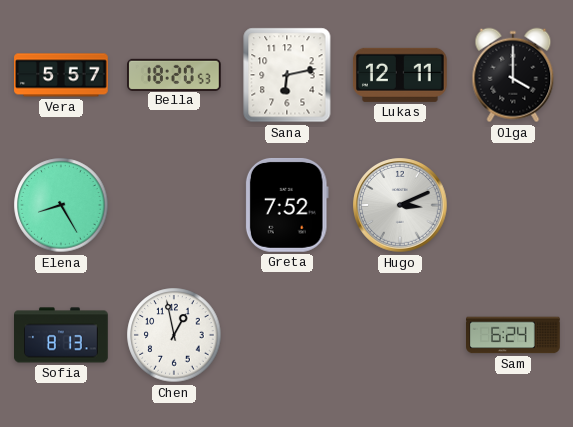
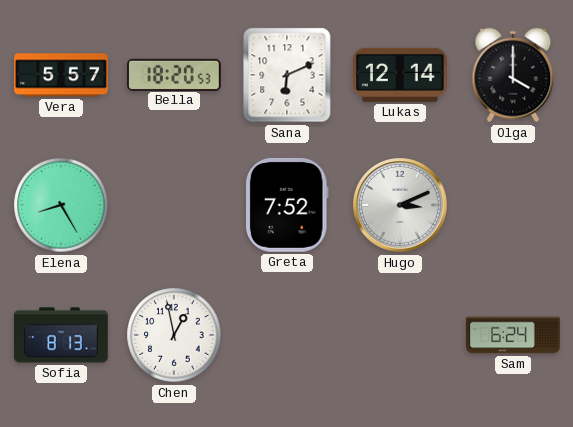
Sana: 6:13 -> 6:11
Lukas: 12:11 -> 12:14
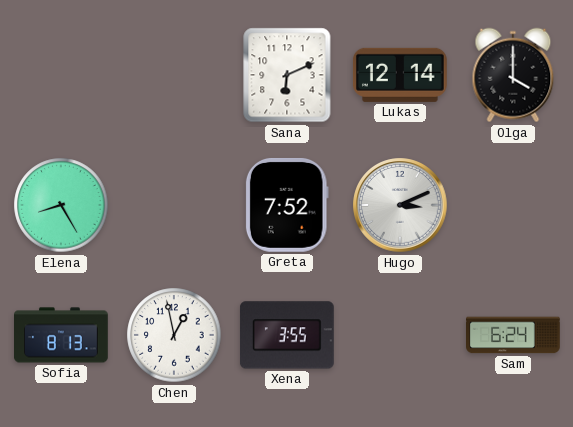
Vera: 5:57 -> none
Bella: 18:20 -> none
Xena: none -> 3:55
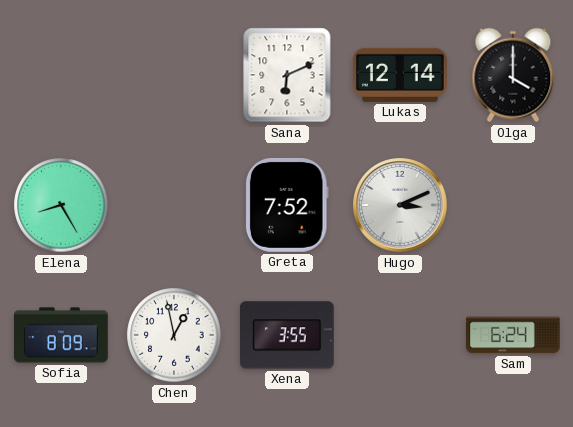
Sofia: 8:13 -> 8:09
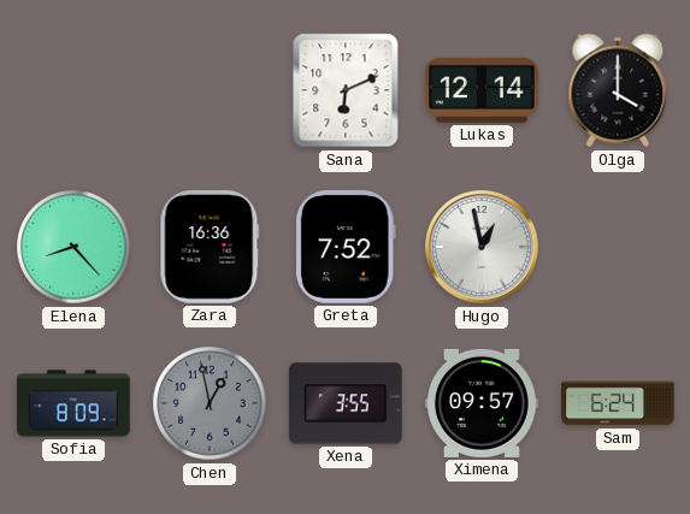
Elena: 8:25 -> 8:23
Zara: none -> 16:36
Hugo: 3:11 -> 12:58
Chen dial: white -> grey
Ximena: none -> 09:57
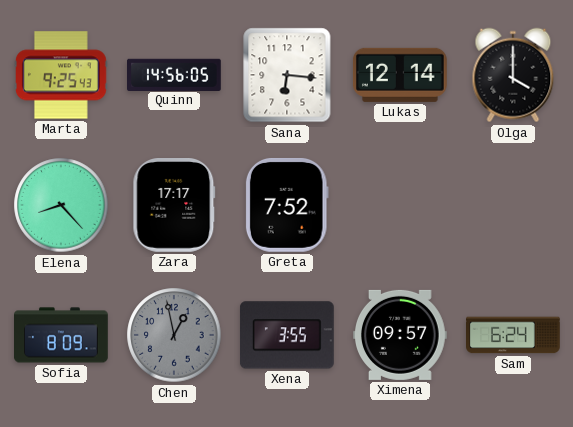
Marta: none -> 9:25
Quinn: none -> 14:56
Sana: 6:11 -> 6:16
Zara: 16:36 -> 17:17
Hugo: 12:58 -> none
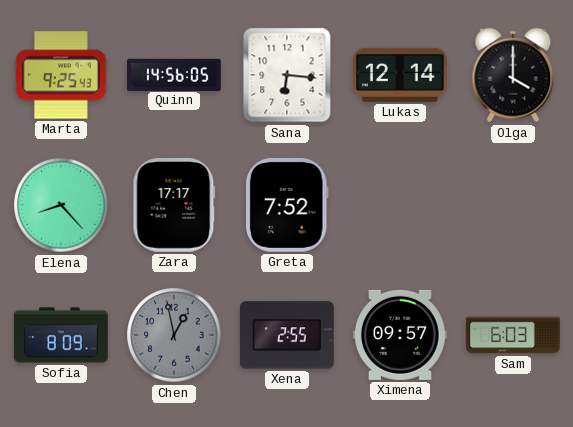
Xena: 3:55 -> 2:55
Sam: 6:24 -> 6:03
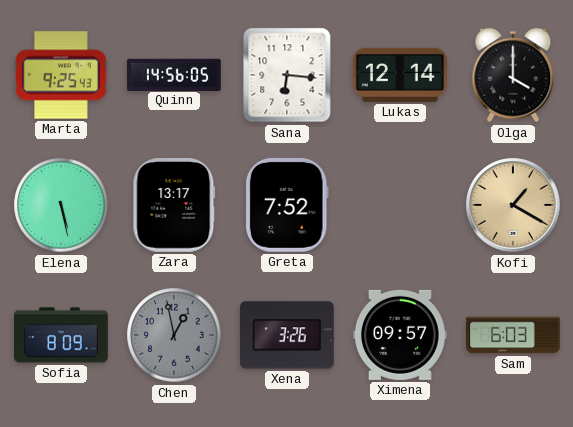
Elena: 8:23 -> 5:28
Zara: 17:17 -> 13:17
Kofi: none -> 1:20
Xena: 2:55 -> 3:26
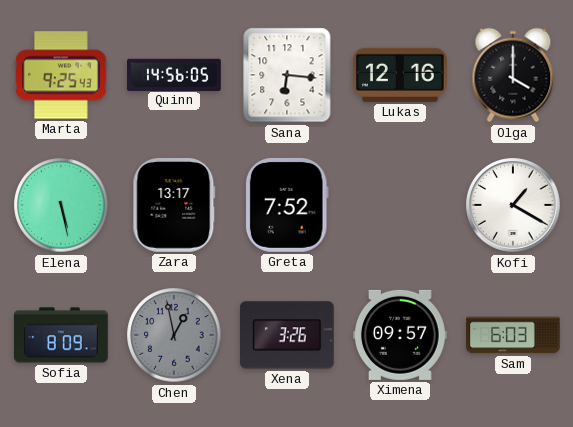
Lukas: 12:14 -> 12:16
Kofi dial: champagne -> white
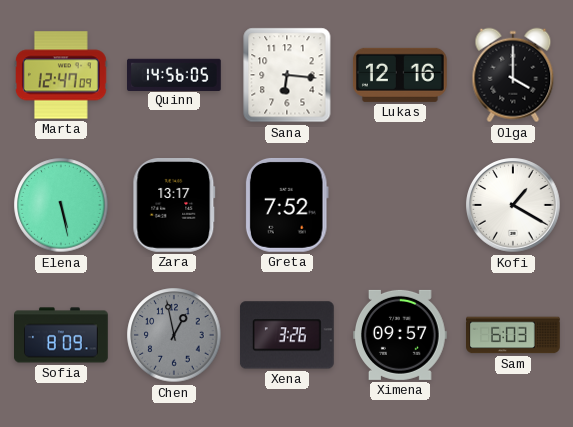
Marta: 9:25 -> 12:47
